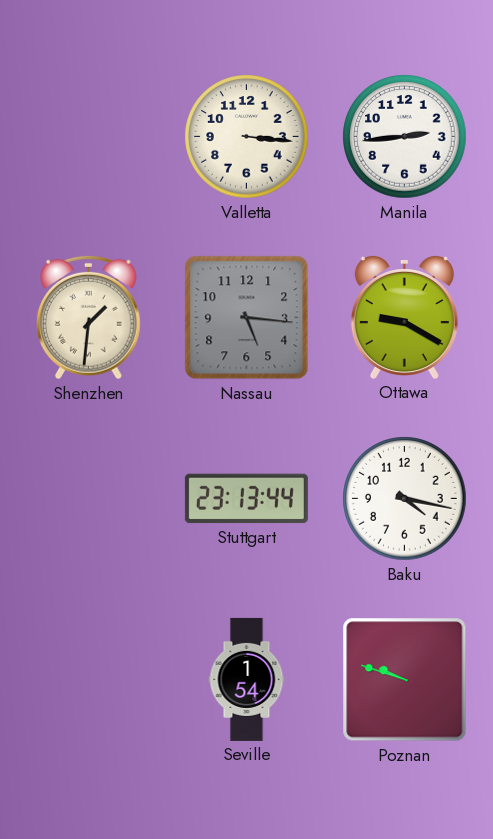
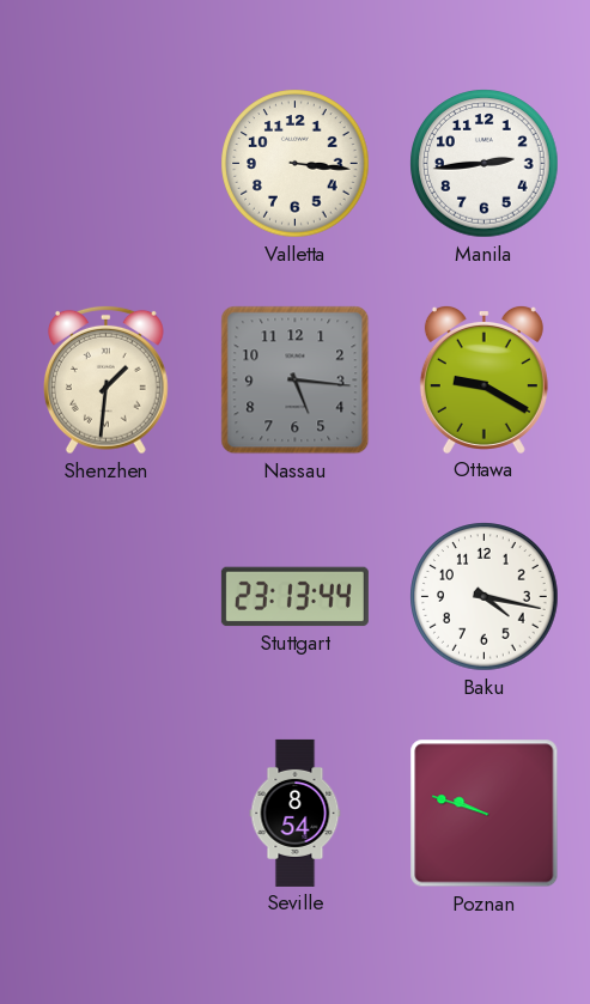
Seville: 1:54 -> 8:54
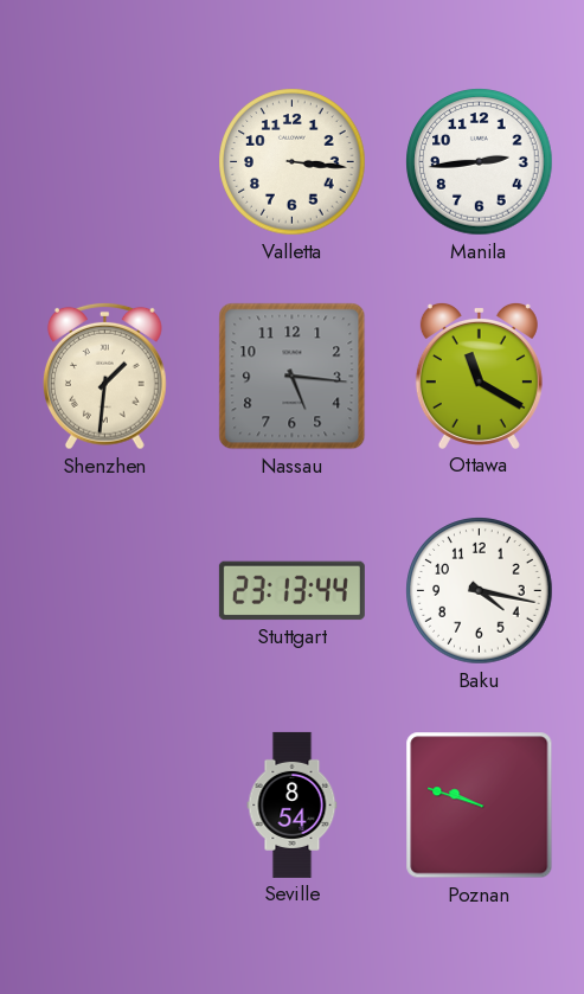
Ottawa: 9:20 -> 11:20
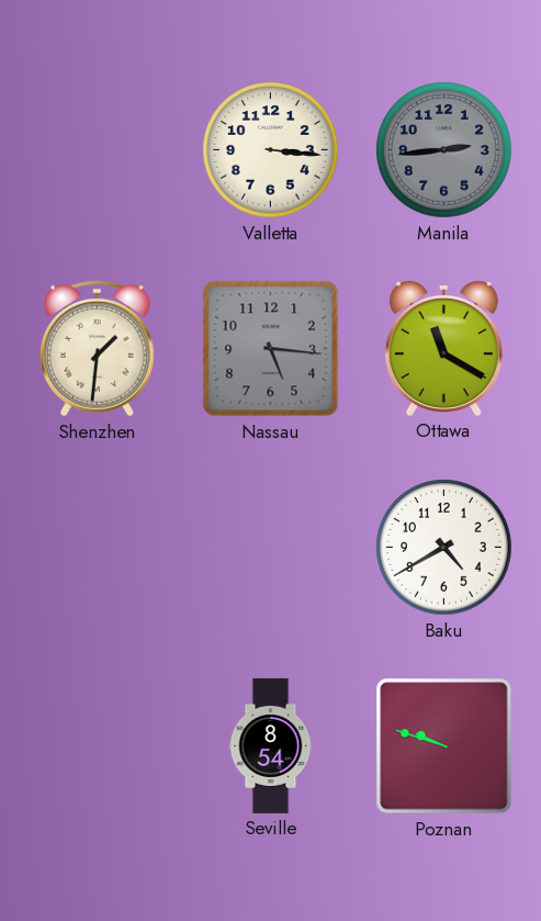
Manila dial: white -> grey
Stuttgart: 23:13 -> none
Baku: 4:17 -> 4:40
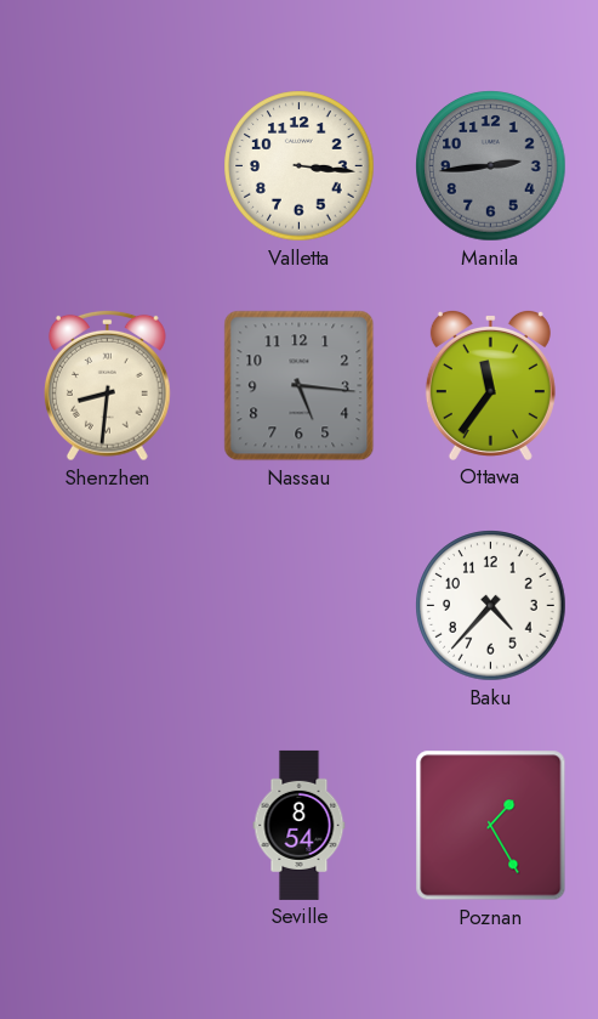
Shenzhen: 1:31 -> 8:31
Ottawa: 11:20 -> 11:36
Baku: 4:40 -> 4:37
Poznan: 9:48 -> 1:25
